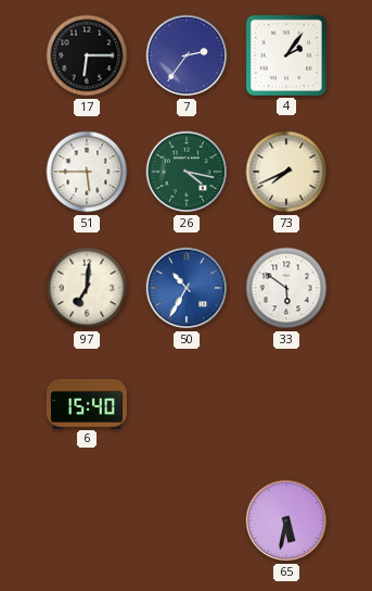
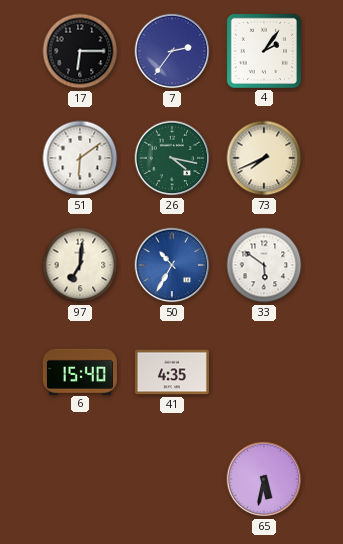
51: 5:45 -> 6:09
41: none -> 4:35
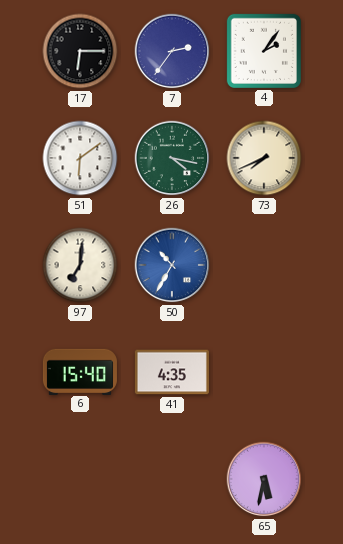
33: 5:51 -> none
